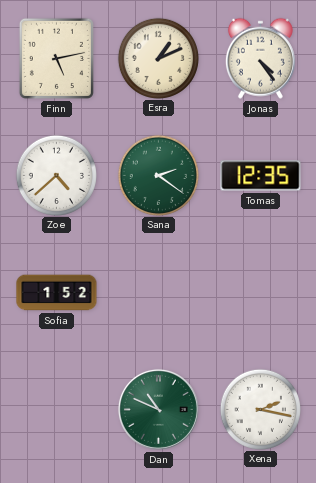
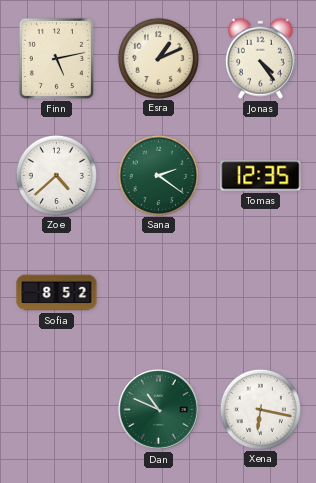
Sofia: 1:52 -> 8:52
Xena: 2:17 -> 6:17
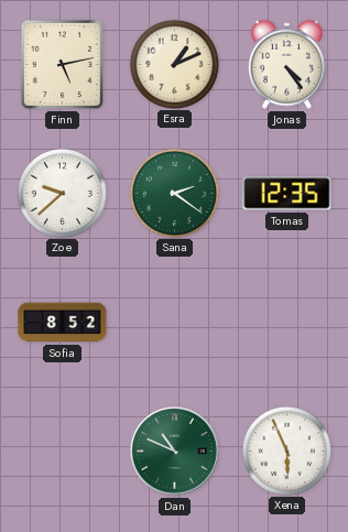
Zoe: 4:38 -> 9:38
Xena: 6:17 -> 5:56
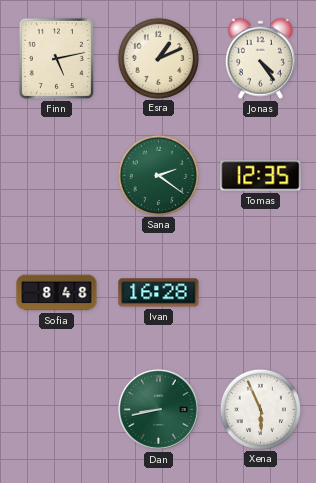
Zoe: 9:38 -> none
Sofia: 8:52 -> 8:48
Ivan: none -> 16:28
Dan: 10:49 -> 8:43
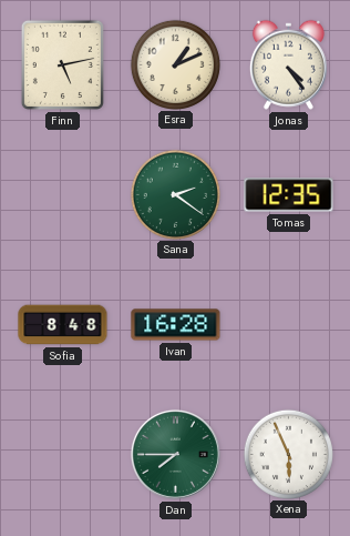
Dan: 8:43 -> 7:45
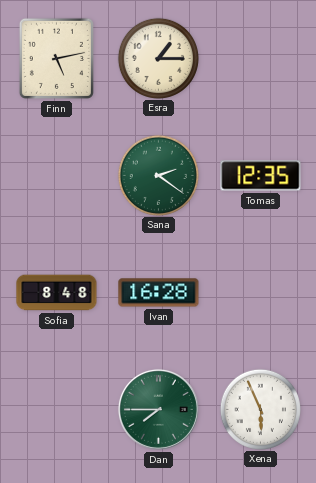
Esra: 1:11 -> 1:15
Jonas: 4:24 -> none
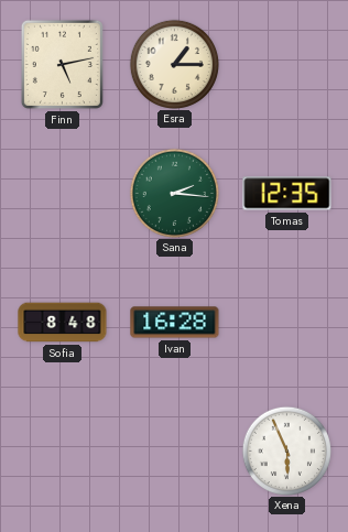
Sana: 2:21 -> 2:16
Dan: 7:45 -> none
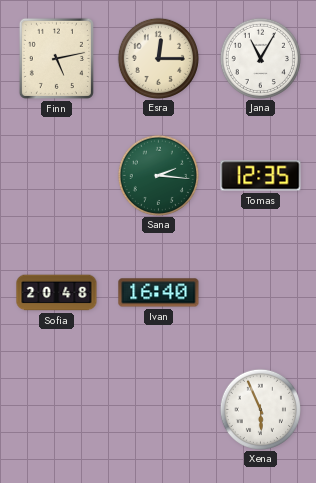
Esra: 1:15 -> 12:15
Jana: none -> 11:05
Sofia: 8:48 -> 20:48
Ivan: 16:28 -> 16:40
